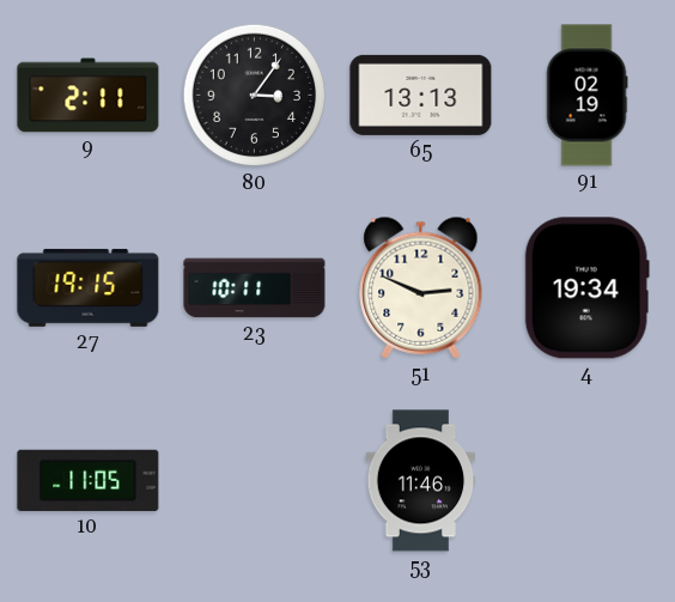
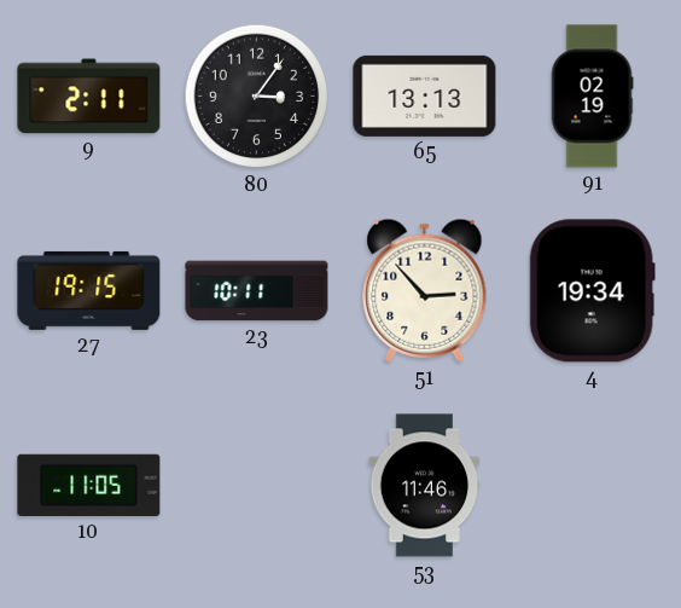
51: 2:49 -> 2:53
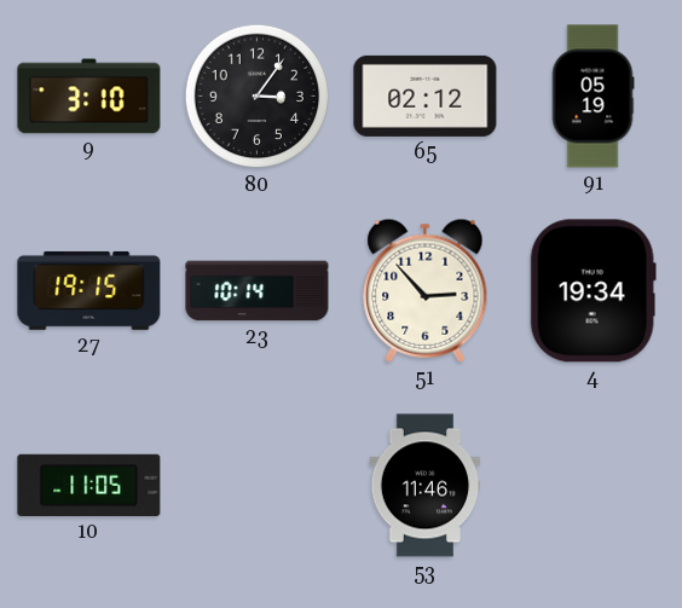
9: 2:11 -> 3:10
65: 13:13 -> 02:12
91: 02:19 -> 05:19
23: 10:11 -> 10:14
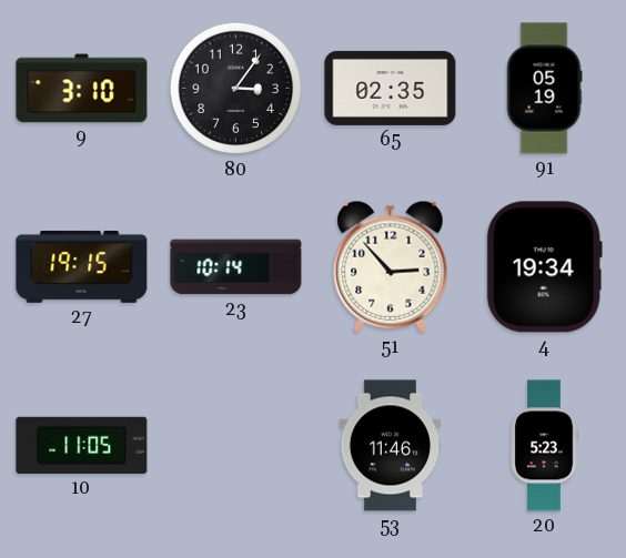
65: 02:12 -> 02:35
20: none -> 5:23
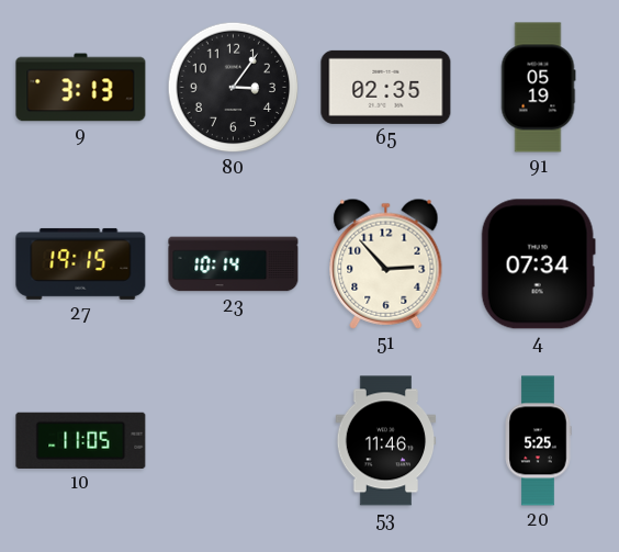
9: 3:10 -> 3:13
4: 19:34 -> 07:34
20: 5:23 -> 5:25
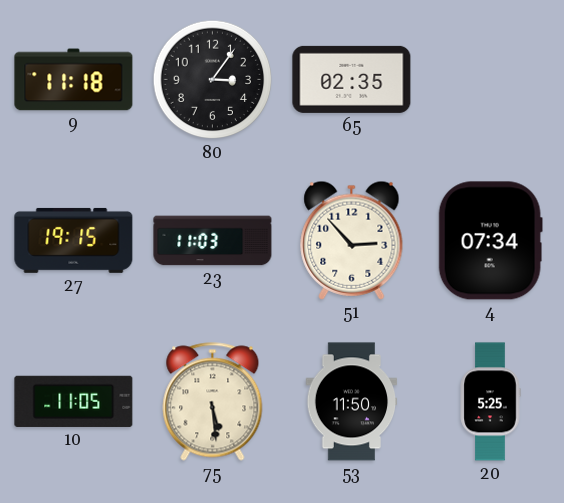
9: 3:13 -> 11:18
91: 05:19 -> none
23: 10:14 -> 11:03
75: none -> 5:29
53: 11:46 -> 11:50
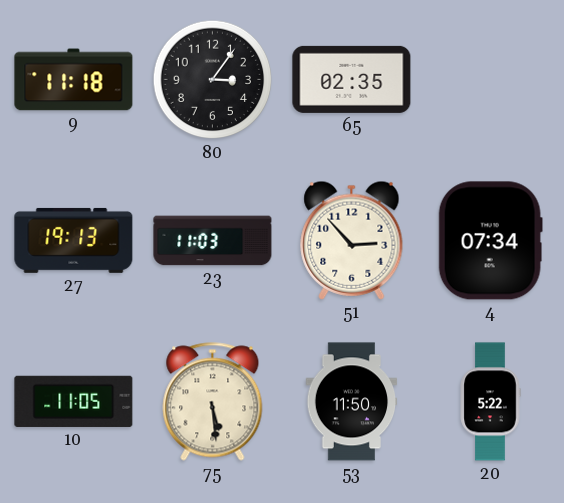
27: 19:15 -> 19:13
20: 5:25 -> 5:22
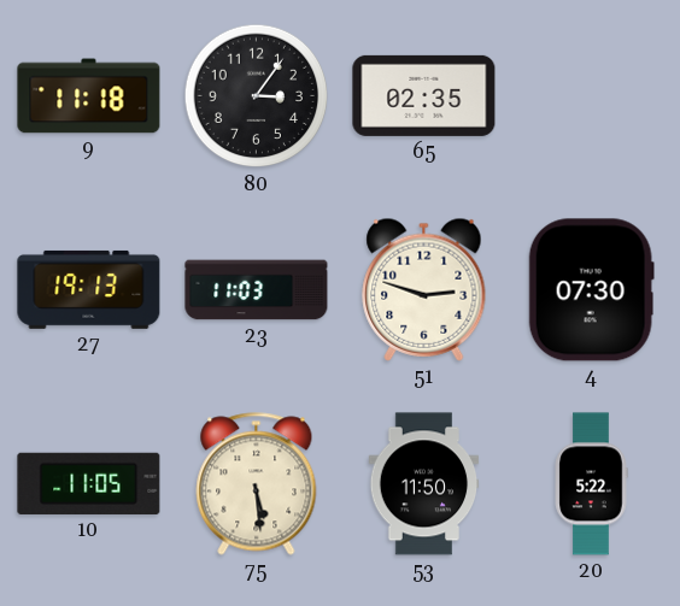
51: 2:53 -> 2:48
4: 07:34 -> 07:30
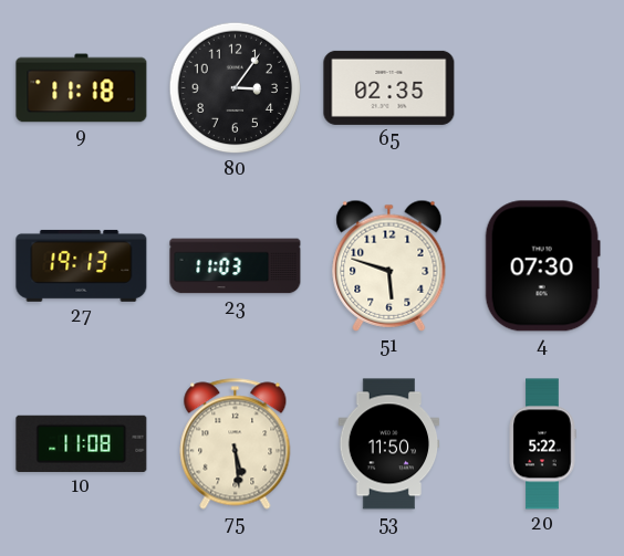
51: 2:48 -> 5:48
10: 11:05 -> 11:08
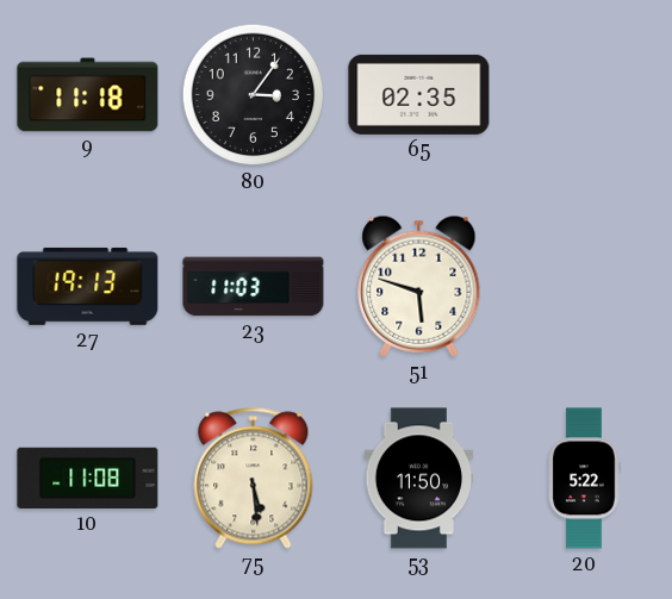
4: 07:30 -> none
